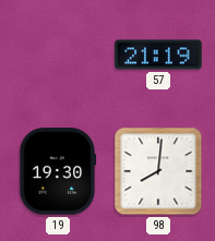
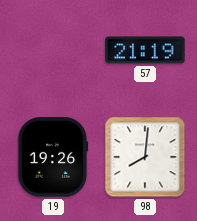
19: 19:30 -> 19:26
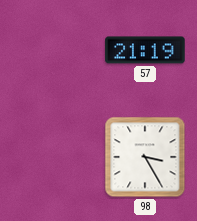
19: 19:26 -> none
98: 8:01 -> 3:25
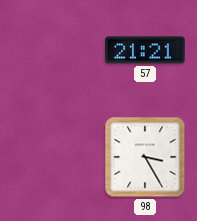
57: 21:19 -> 21:21
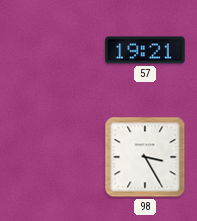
57: 21:21 -> 19:21
